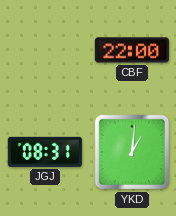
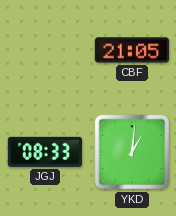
CBF: 22:00 -> 21:05
JGJ: 08:31 -> 08:33
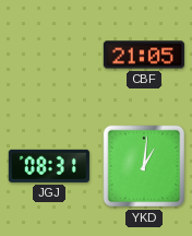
JGJ: 08:33 -> 08:31
